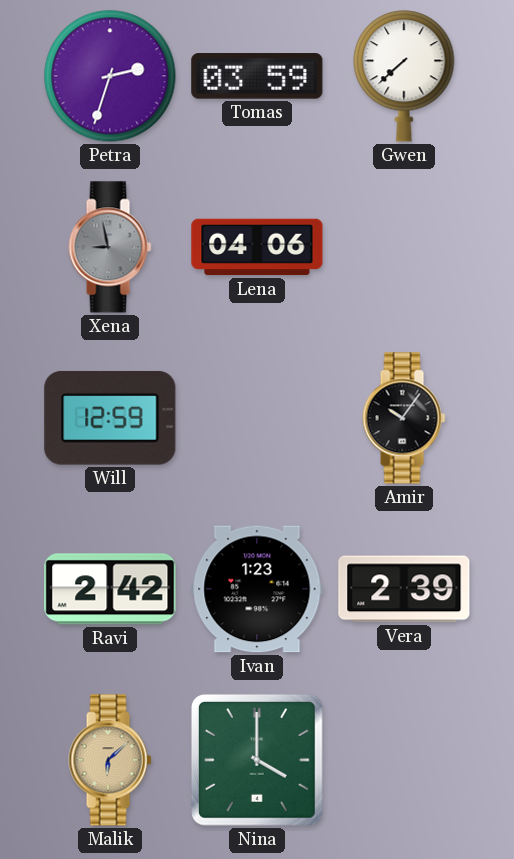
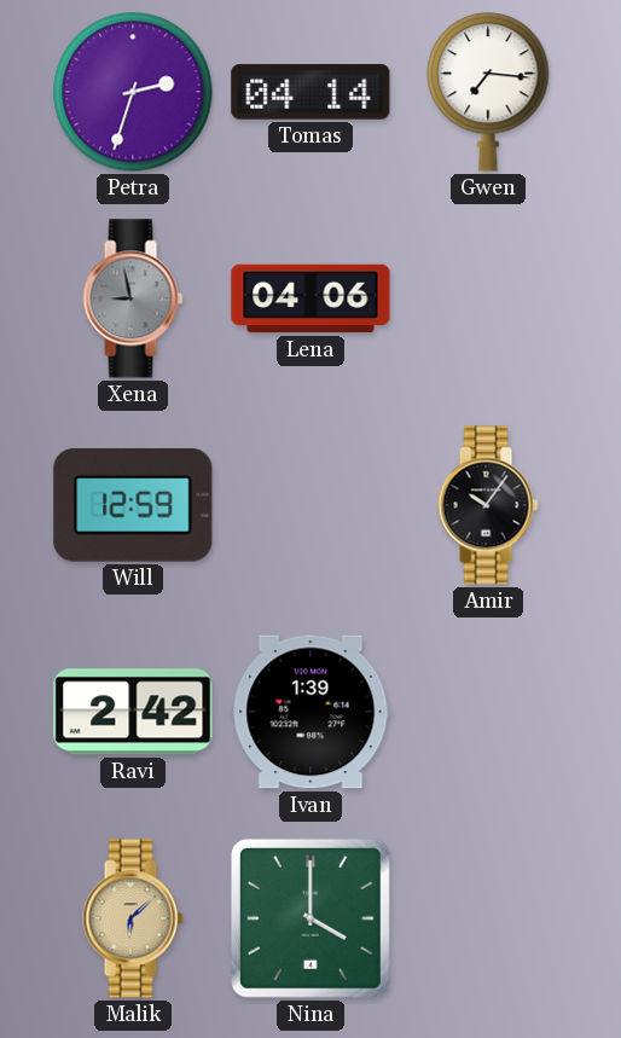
Tomas: 03:59 -> 04:14
Gwen: 7:38 -> 7:16
Ivan: 1:23 -> 1:39
Vera: 2:39 -> none
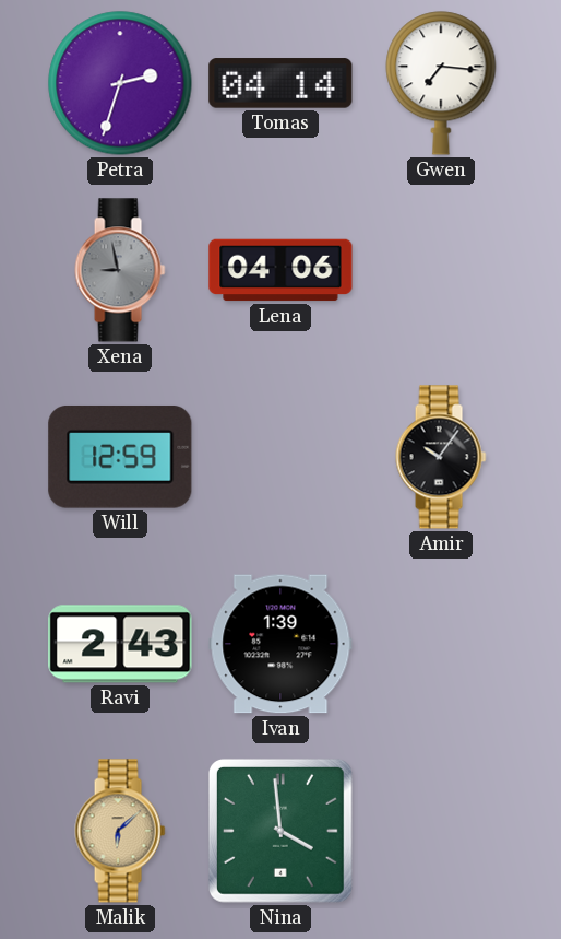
Ravi: 2:42 -> 2:43
Nina: 4:00 -> 3:59
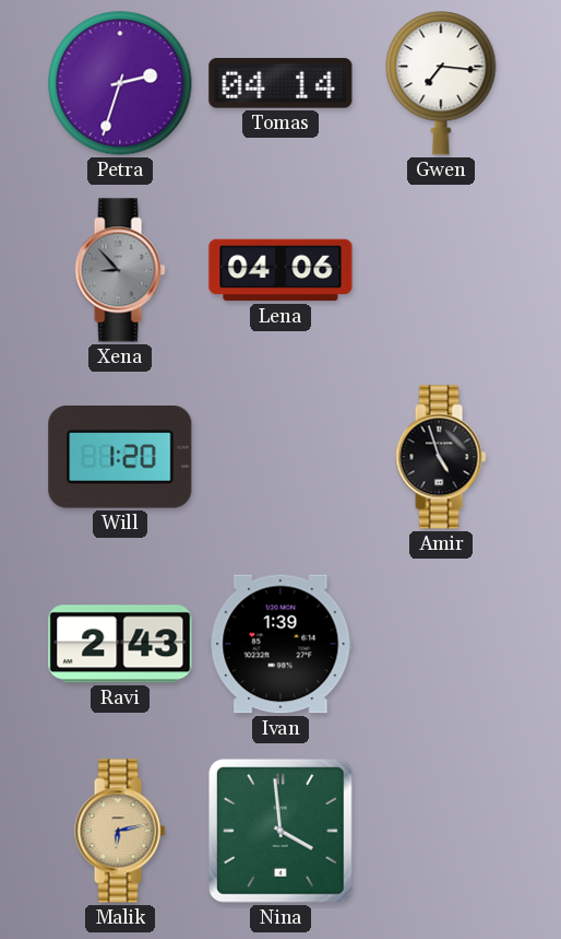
Xena: 8:58 -> 8:53
Will: 12:59 -> 1:20
Amir: 10:06 -> 4:57
Malik: 6:08 -> 6:13
